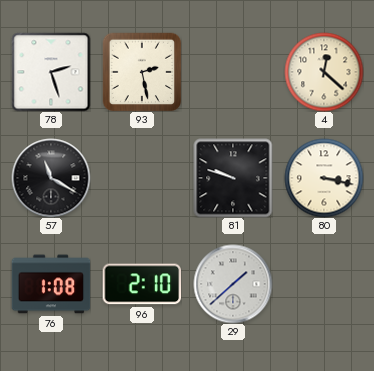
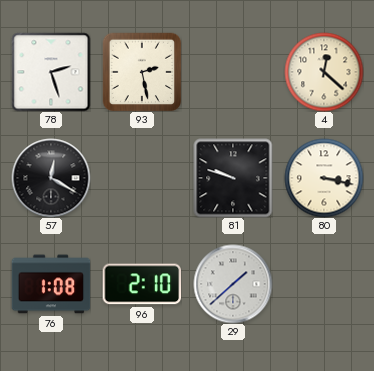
57: 11:20 -> 12:20
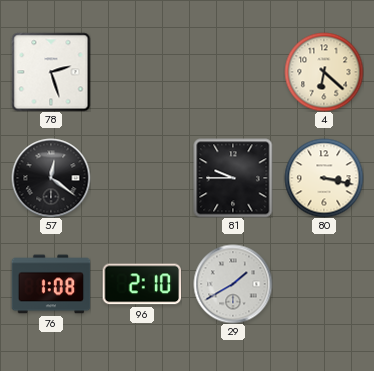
93: 2:28 -> none
4: 12:22 -> 6:22
57: 12:20 -> 12:21
81: 9:48 -> 9:45
29: 1:38 -> 1:40
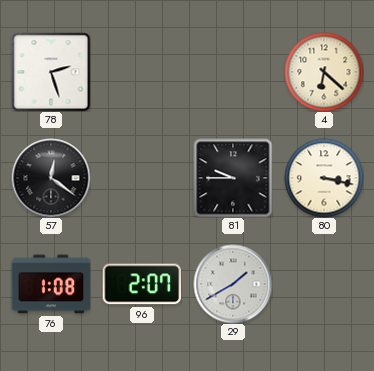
96: 2:10 -> 2:07
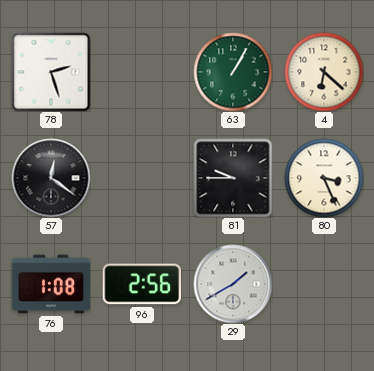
63: none -> 1:05
80: 3:17 -> 3:26
96: 2:07 -> 2:56
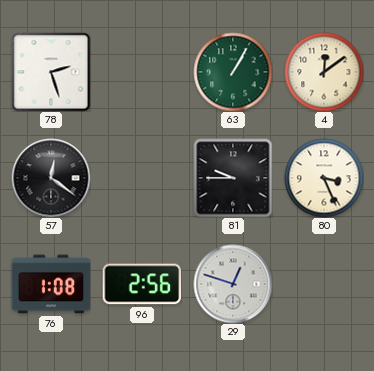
4: 6:22 -> 12:09
29: 1:40 -> 12:48
